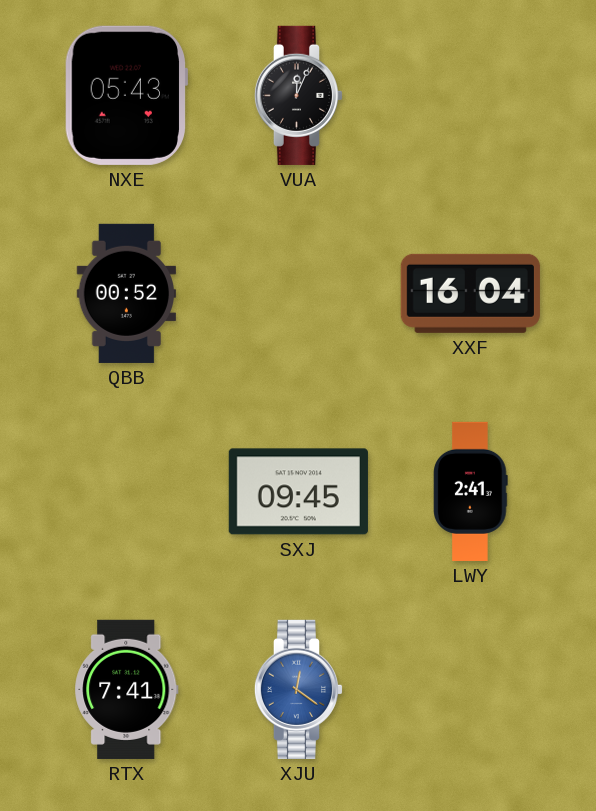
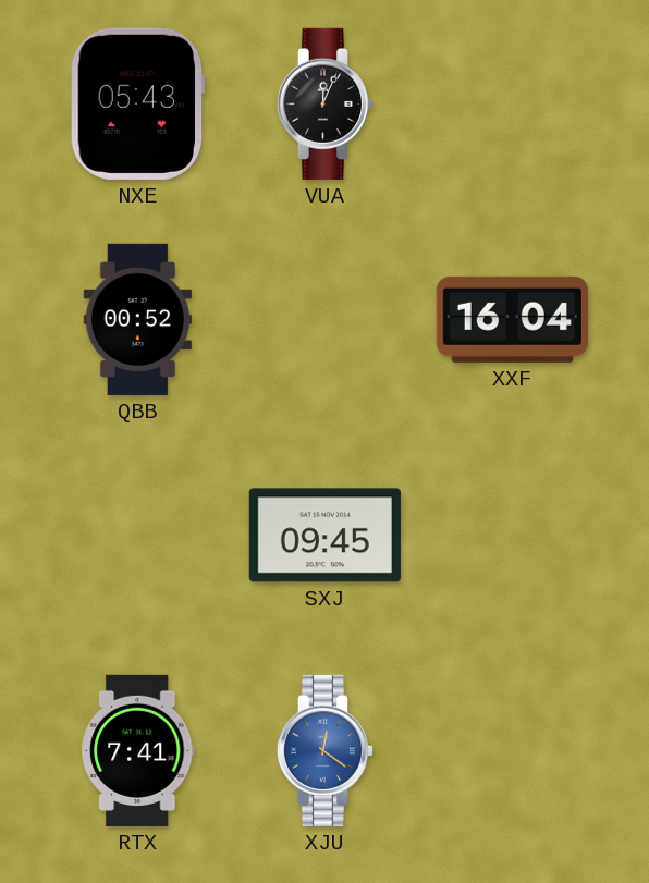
LWY: 2:41 -> none
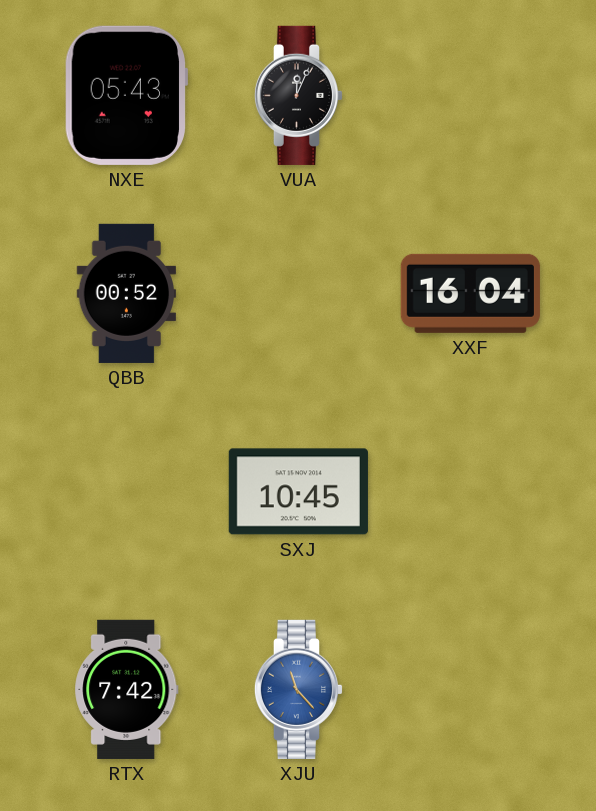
SXJ: 09:45 -> 10:45
RTX: 7:41 -> 7:42
XJU: 12:21 -> 11:23
